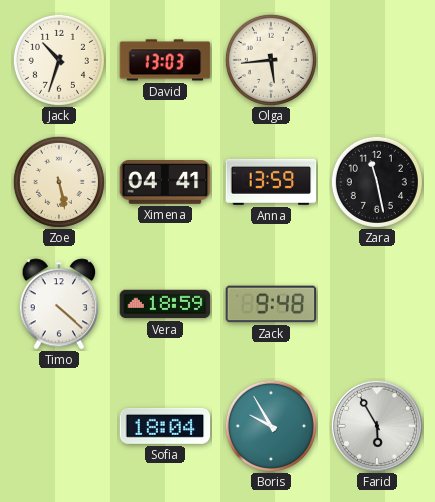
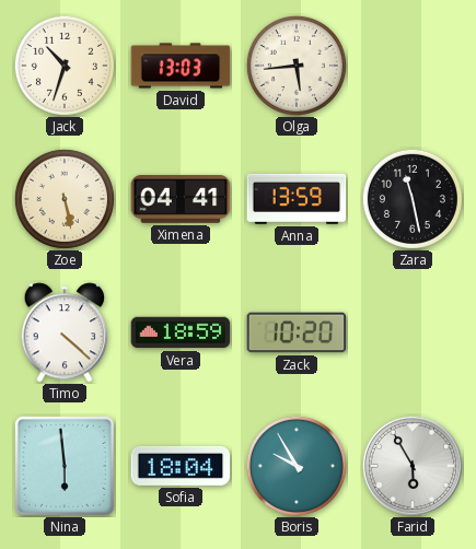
Zack: 9:48 -> 10:20
Nina: none -> 5:59
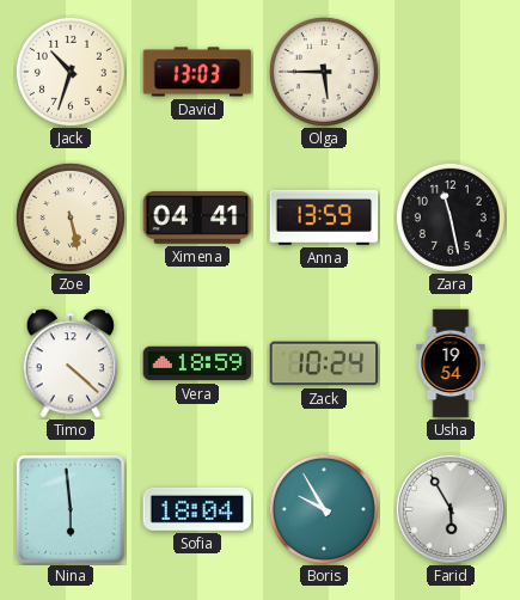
Olga: 5:44 -> 5:45
Zack: 10:20 -> 10:24
Usha: none -> 19:54
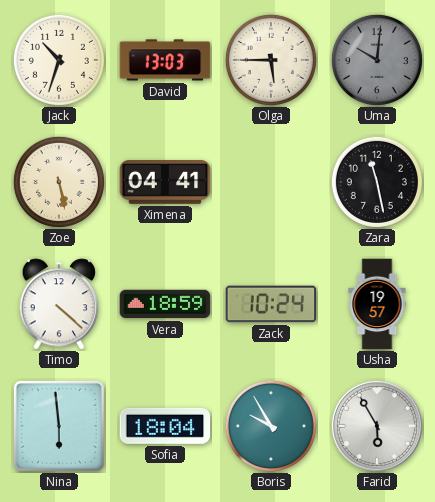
Uma: none -> 10:01
Anna: 13:59 -> none
Usha: 19:54 -> 19:57
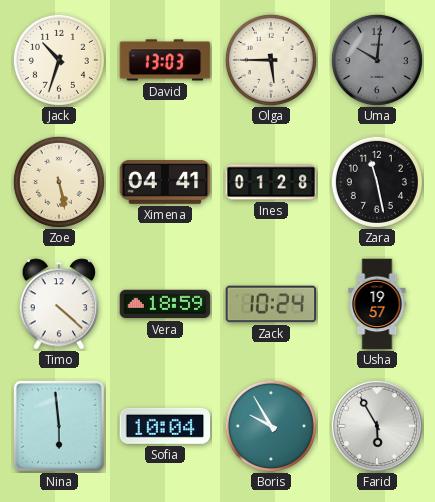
Ines: none -> 01:28
Sofia: 18:04 -> 10:04
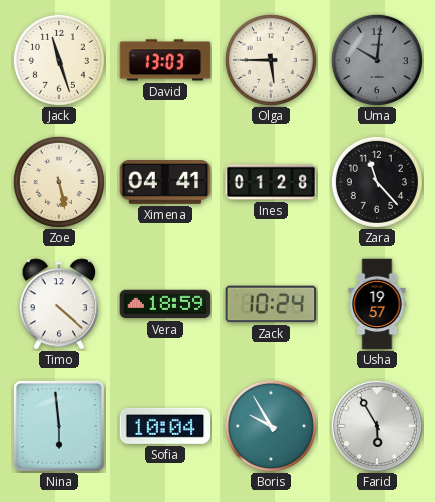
Jack: 10:33 -> 11:27
Zara: 11:28 -> 11:23
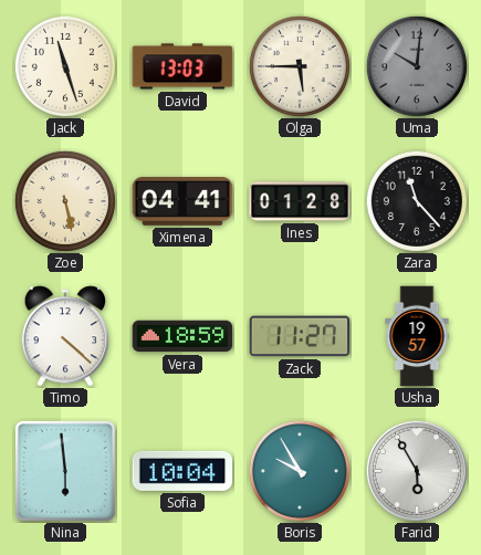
Zack: 10:24 -> 11:27
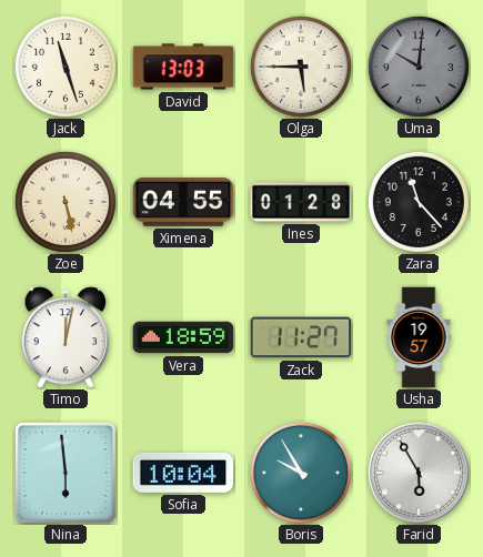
Ximena: 04:41 -> 04:55
Timo: 4:22 -> 12:02
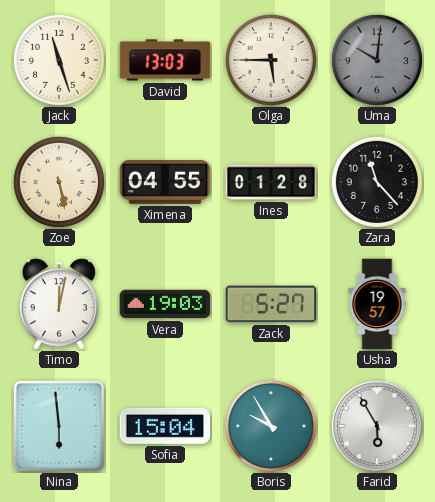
Vera: 18:59 -> 19:03
Zack: 11:27 -> 5:27
Sofia: 10:04 -> 15:04
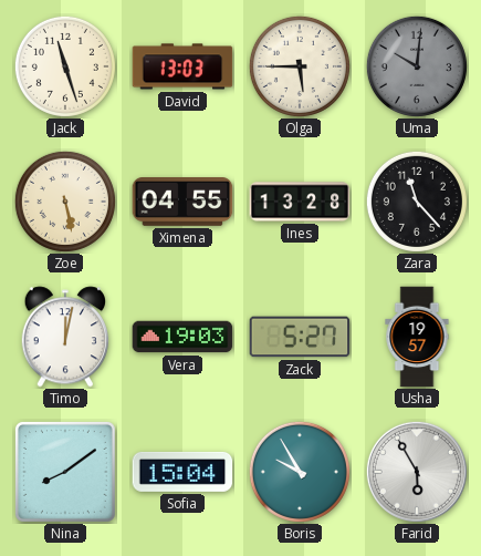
Ines: 01:28 -> 13:28
Nina: 5:59 -> 8:09
